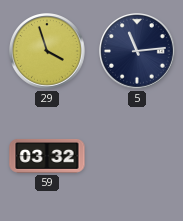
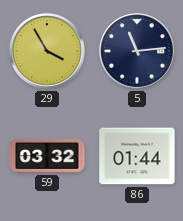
29: 3:57 -> 3:55
86: none -> 01:44
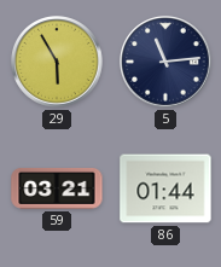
29: 3:55 -> 5:55
59: 03:32 -> 03:21
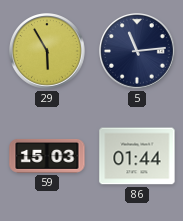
59: 03:21 -> 15:03
